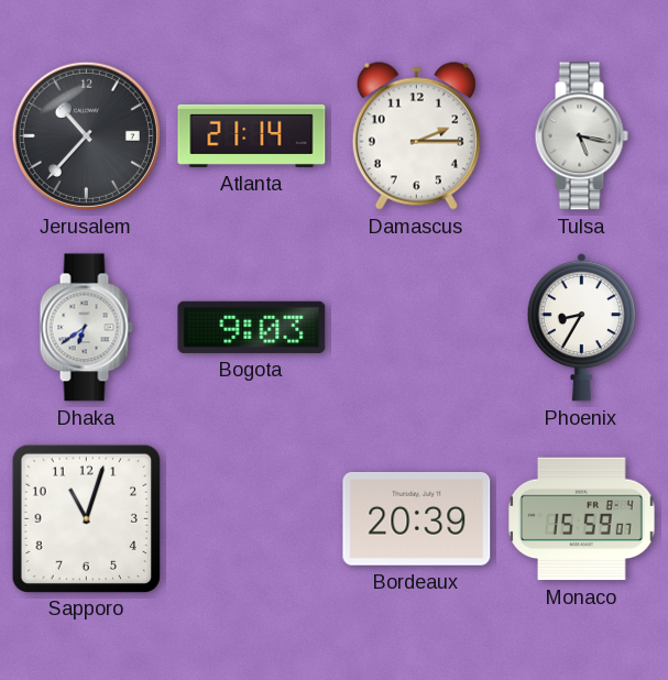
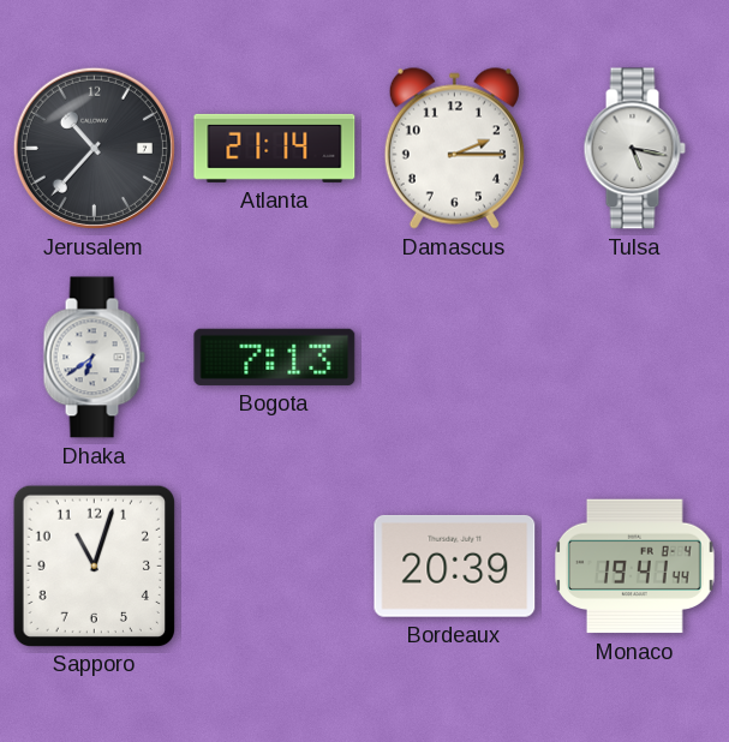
Bogota: 9:03 -> 7:13
Phoenix: 8:35 -> none
Monaco: 15:59 -> 19:41
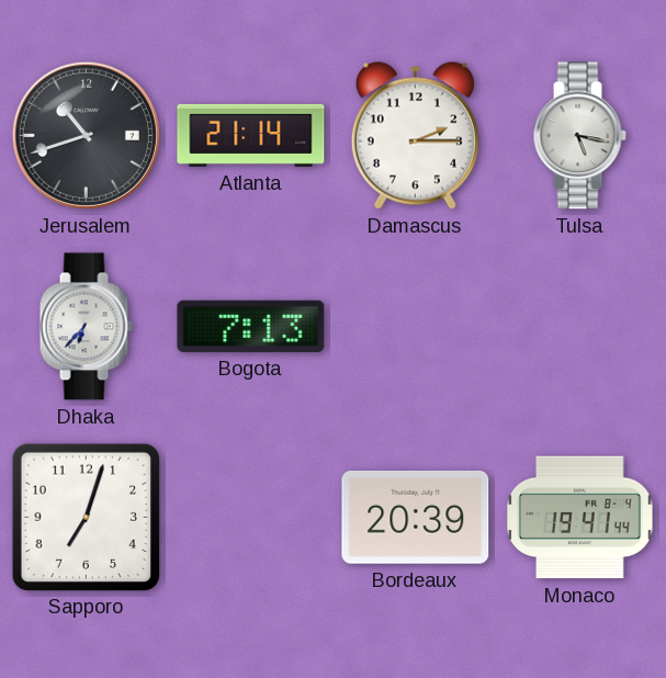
Jerusalem: 10:37 -> 10:42
Dhaka: 6:39 -> 6:37
Sapporo: 11:03 -> 7:03
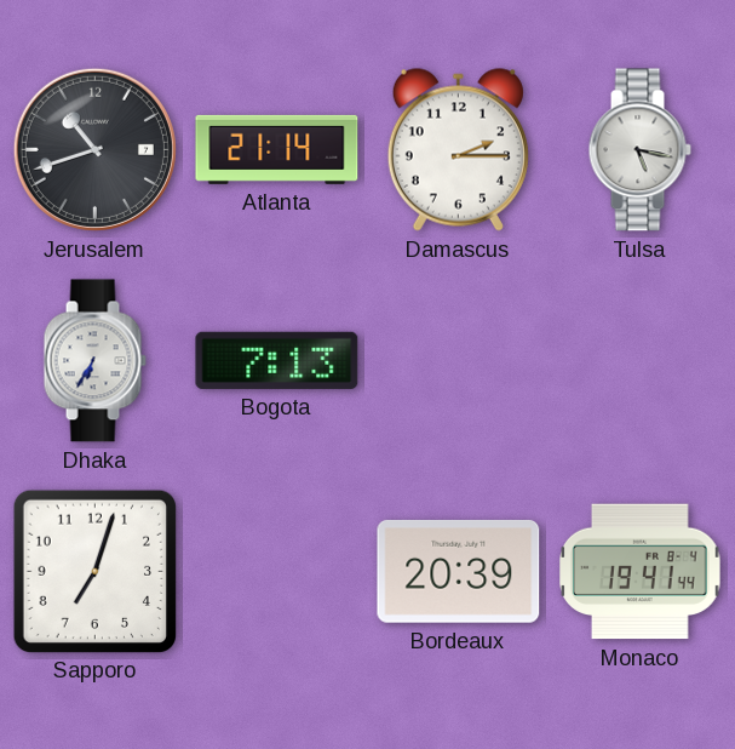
Dhaka: 6:37 -> 6:35
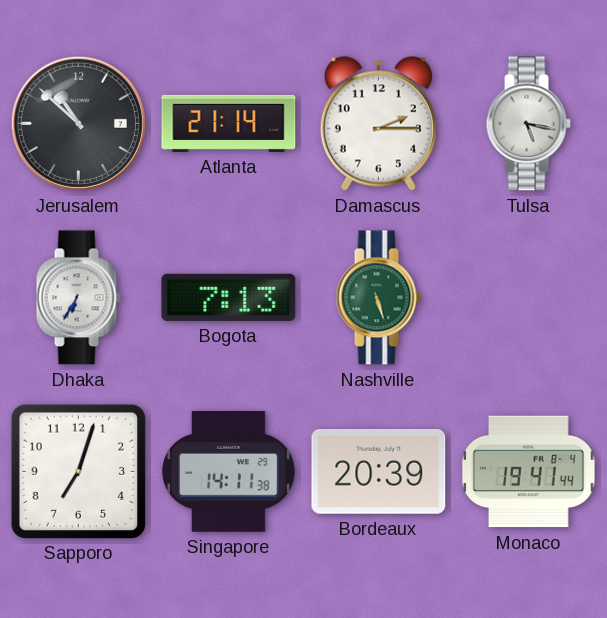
Jerusalem: 10:42 -> 10:52
Nashville: none -> 5:27
Singapore: none -> 14:11
